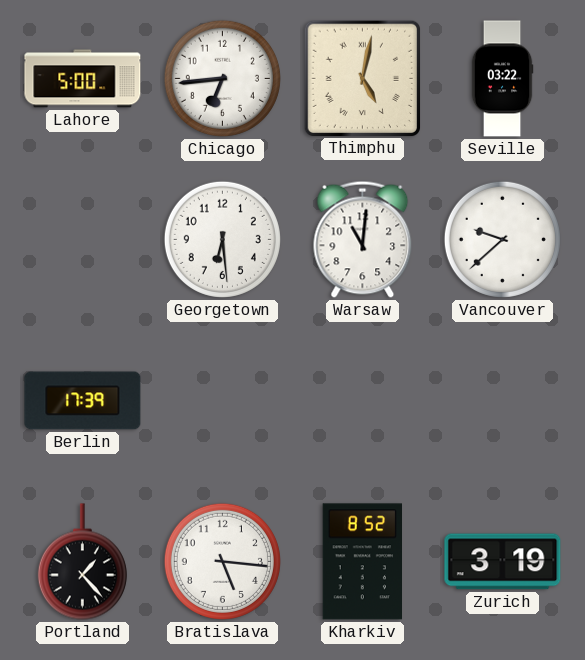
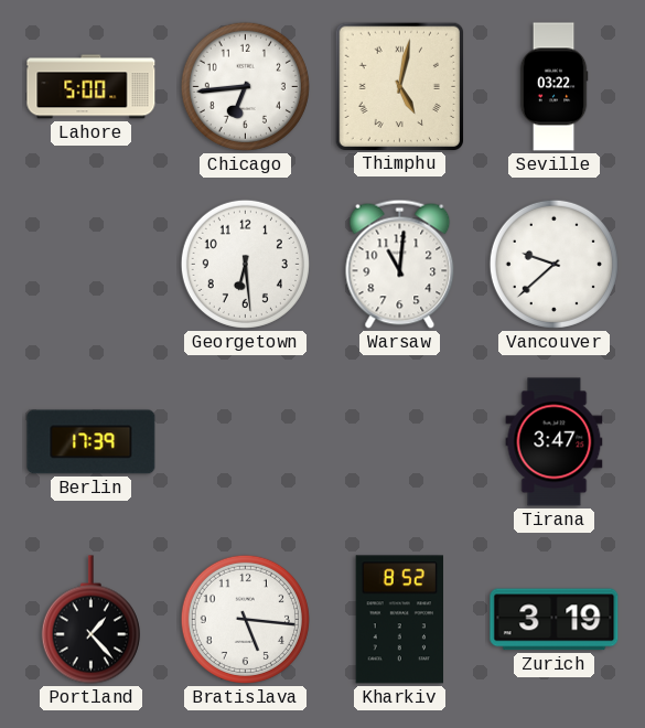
Tirana: none -> 3:47
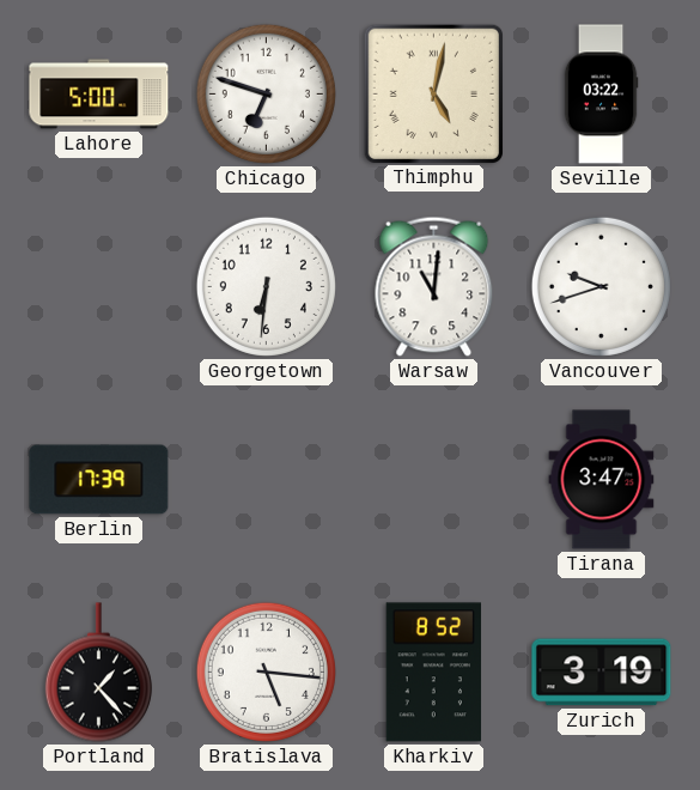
Chicago: 6:44 -> 6:48
Georgetown: 6:29 -> 6:31
Vancouver: 9:38 -> 9:42
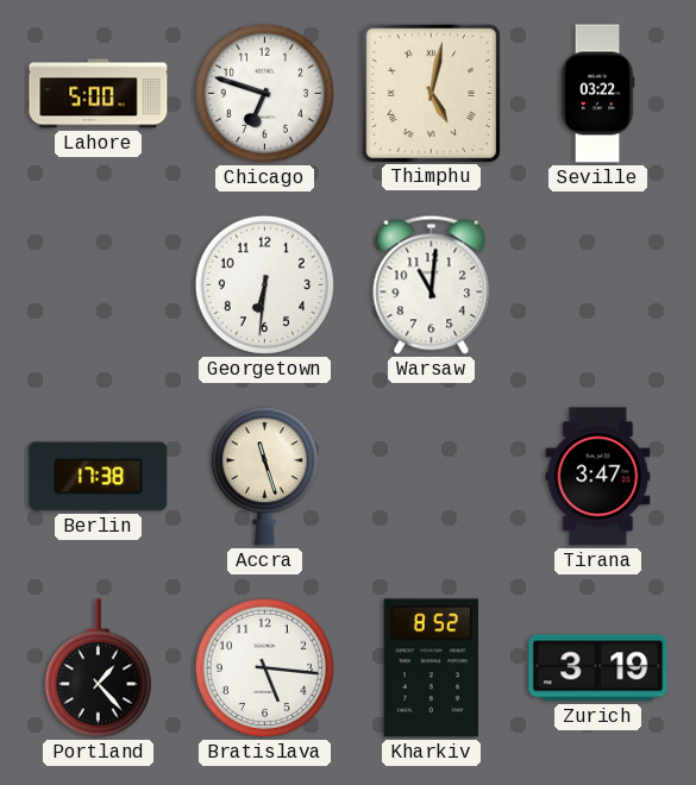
Vancouver: 9:42 -> none
Berlin: 17:39 -> 17:38
Accra: none -> 11:27
